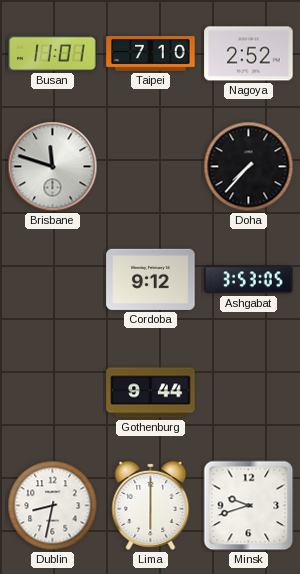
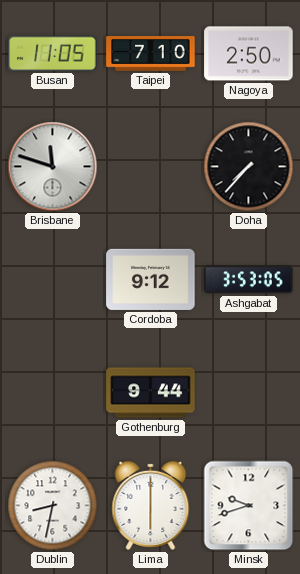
Busan: 11:01 -> 11:05
Nagoya: 2:52 -> 2:50
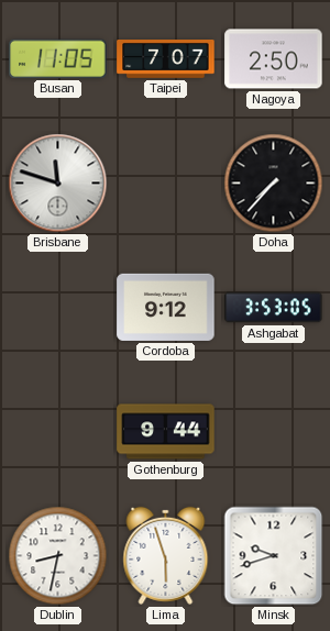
Taipei: 7:10 -> 7:07
Lima: 6:00 -> 5:57
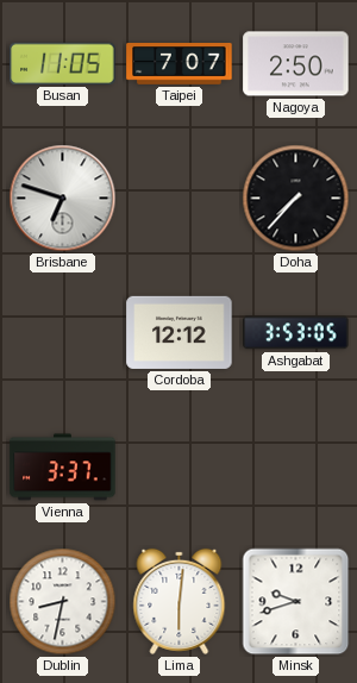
Brisbane: 11:48 -> 6:48
Cordoba: 9:12 -> 12:12
Vienna: none -> 3:37
Gothenburg: 9:44 -> none
Lima: 5:57 -> 6:01
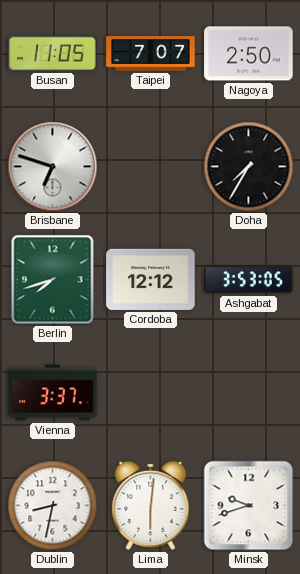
Doha: 7:37 -> 7:35
Berlin: none -> 7:42
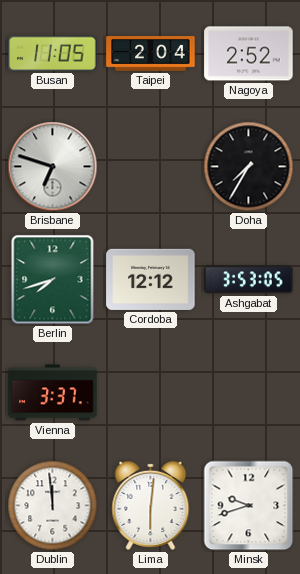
Taipei: 7:07 -> 2:04
Nagoya: 2:50 -> 2:52
Dublin: 8:32 -> 11:59
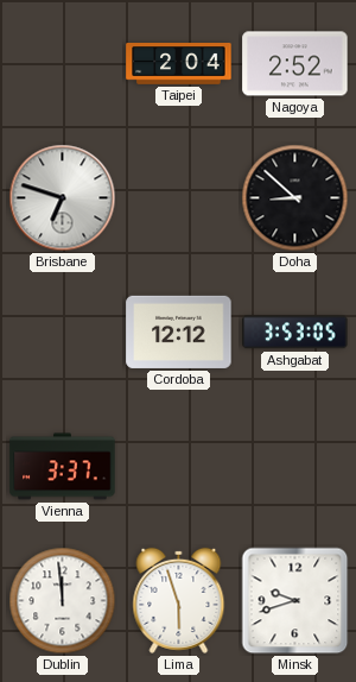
Busan: 11:05 -> none
Doha: 7:35 -> 8:52
Berlin: 7:42 -> none
Lima: 6:01 -> 5:57
